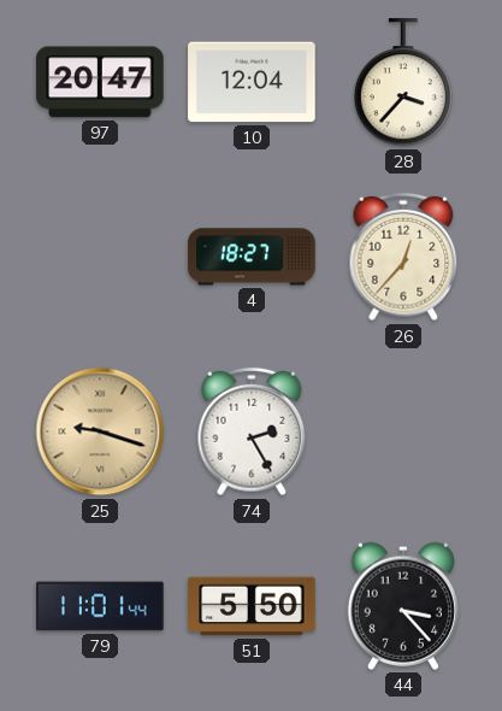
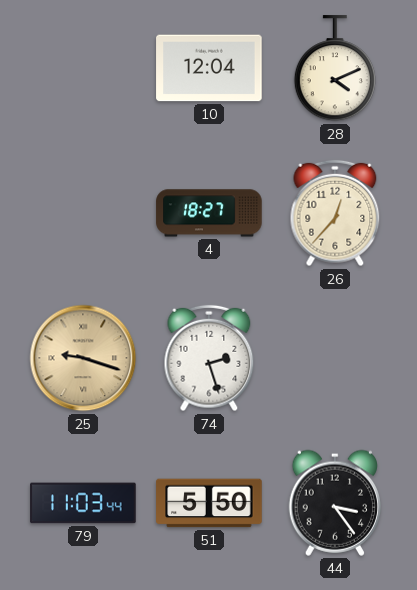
97: 20:47 -> none
28: 3:37 -> 4:11
74: 2:25 -> 2:27
79: 11:01 -> 11:03
44: 3:23 -> 3:24
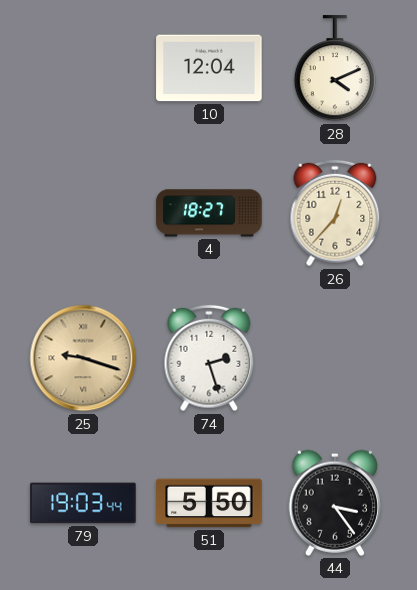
79: 11:03 -> 19:03
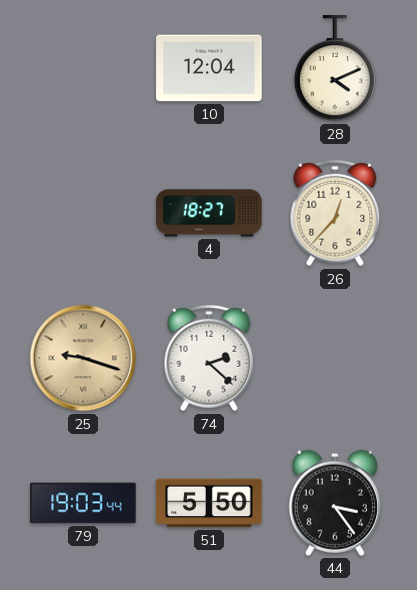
74: 2:27 -> 2:22
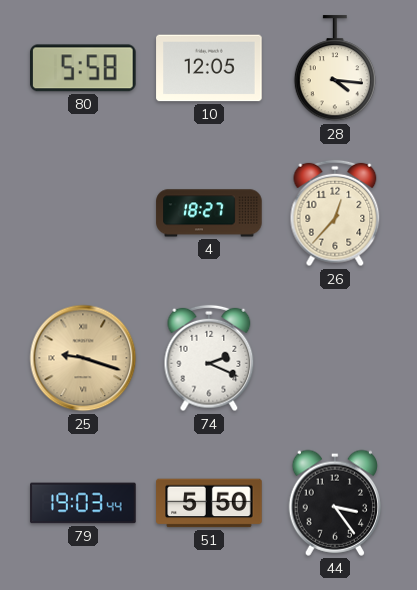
80: none -> 5:58
10: 12:04 -> 12:05
28: 4:11 -> 4:16
74: 2:22 -> 2:19
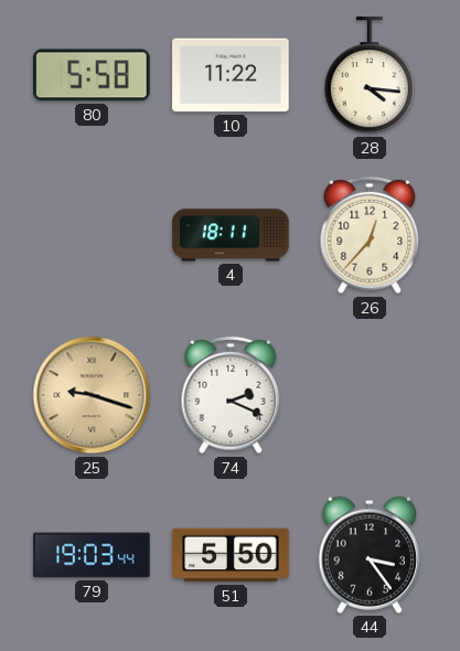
10: 12:05 -> 11:22
4: 18:27 -> 18:11
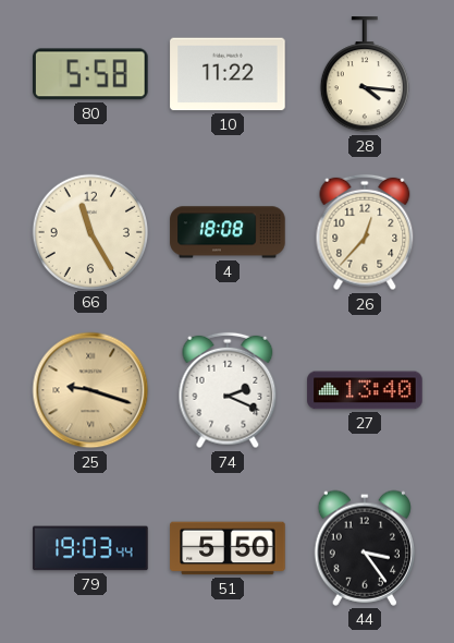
66: none -> 11:25
4: 18:11 -> 18:08
27: none -> 13:40
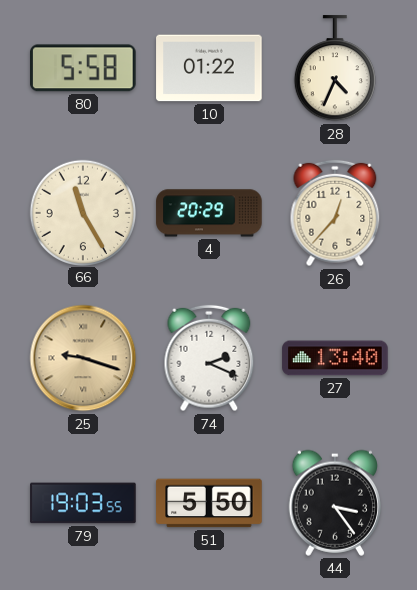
10: 11:22 -> 01:22
28: 4:16 -> 4:34
4: 18:08 -> 20:29
79: 19:03:44 -> 19:03:55
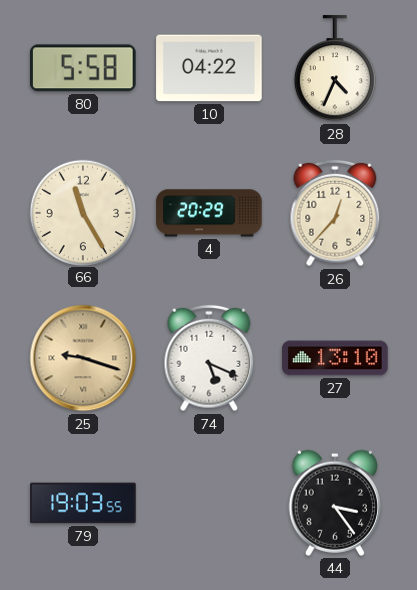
10: 01:22 -> 04:22
74: 2:19 -> 5:19
27: 13:40 -> 13:10
51: 5:50 -> none
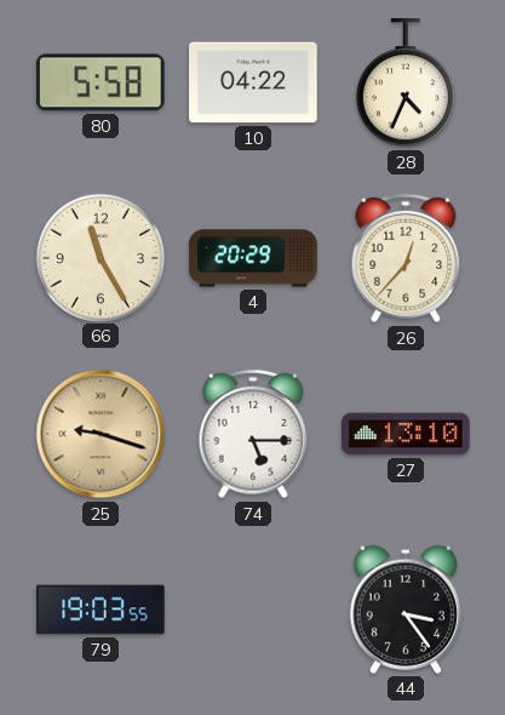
74: 5:19 -> 5:15
